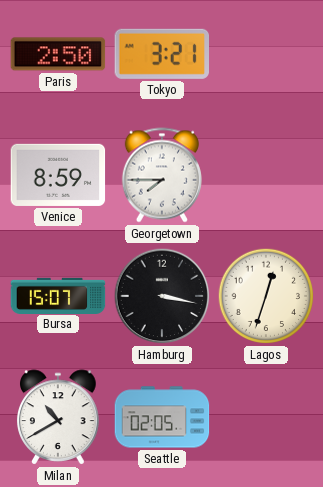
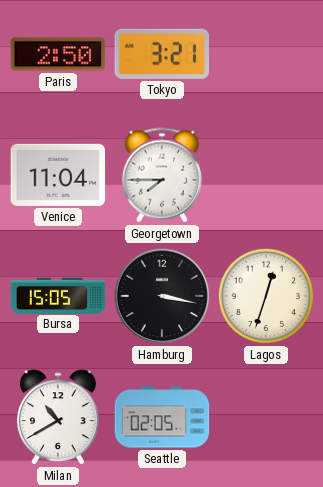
Venice: 8:59 -> 11:04
Bursa: 15:07 -> 15:05
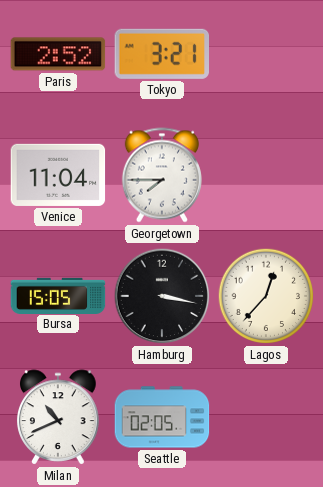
Paris: 2:50 -> 2:52
Lagos: 12:33 -> 12:37
Milan: 10:40 -> 10:41
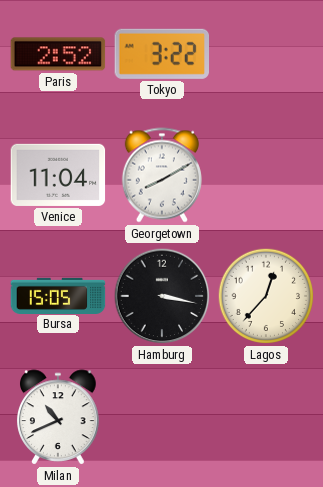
Tokyo: 3:21 -> 3:22
Georgetown: 7:45 -> 8:10
Seattle: 02:05 -> none
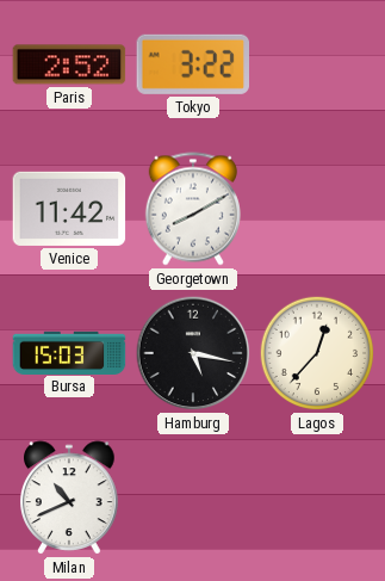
Venice: 11:04 -> 11:42
Bursa: 15:05 -> 15:03
Hamburg: 3:17 -> 5:17
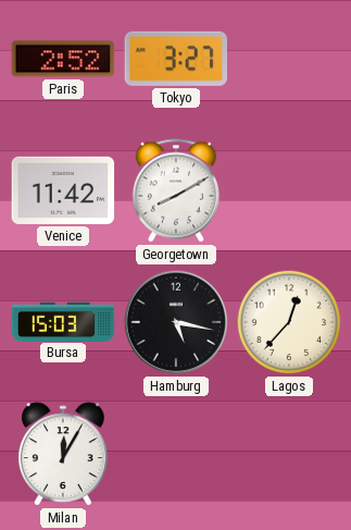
Tokyo: 3:22 -> 3:27
Milan: 10:41 -> 12:05
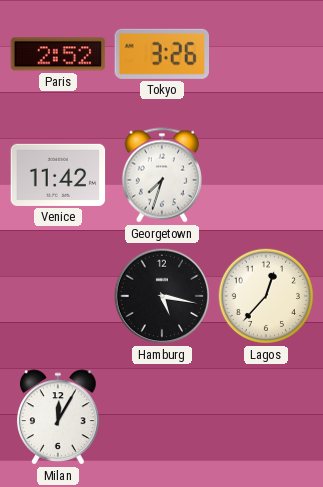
Tokyo: 3:27 -> 3:26
Georgetown: 8:10 -> 7:33
Bursa: 15:03 -> none
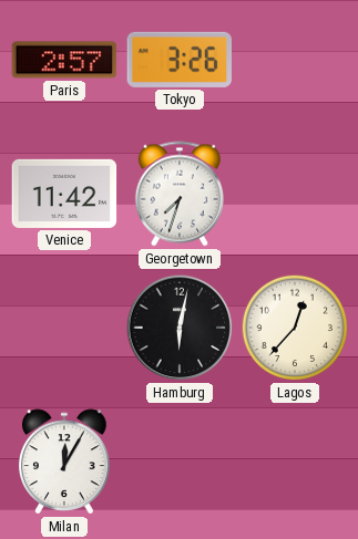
Paris: 2:52 -> 2:57
Hamburg: 5:17 -> 6:02
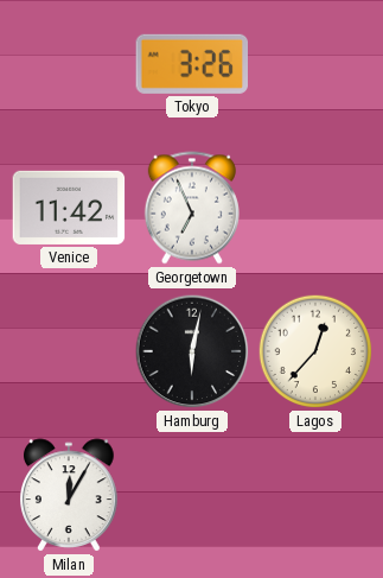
Paris: 2:57 -> none
Georgetown: 7:33 -> 6:56
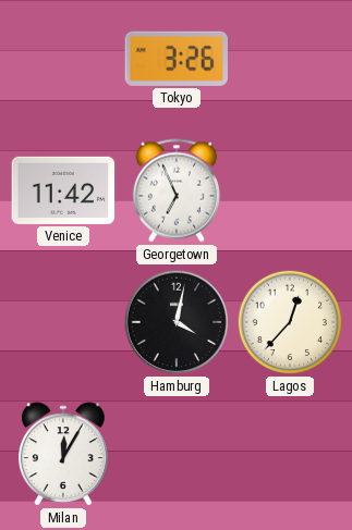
Hamburg: 6:02 -> 4:02
